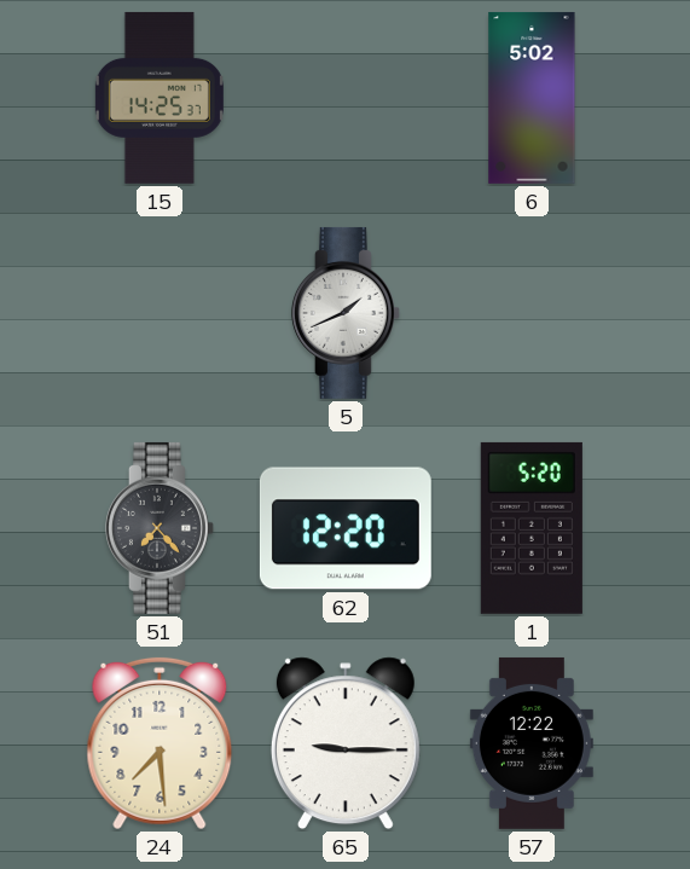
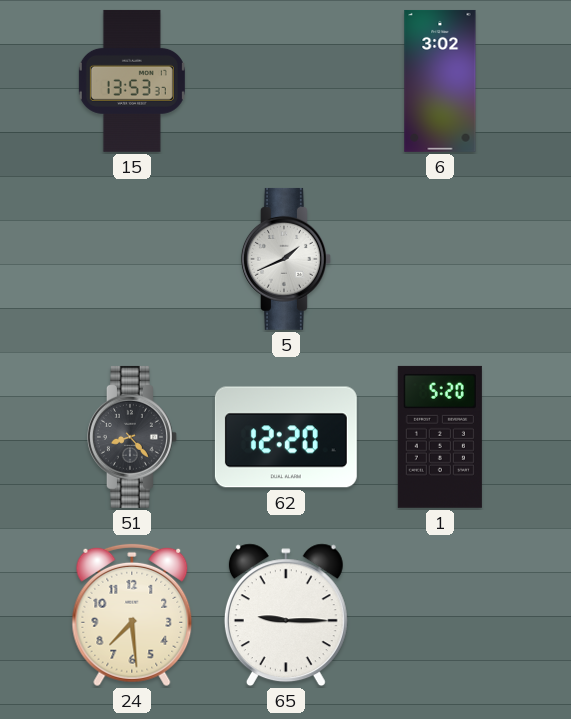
15: 14:25 -> 13:53
6: 5:02 -> 3:02
51: 7:23 -> 8:23
57: 12:22 -> none
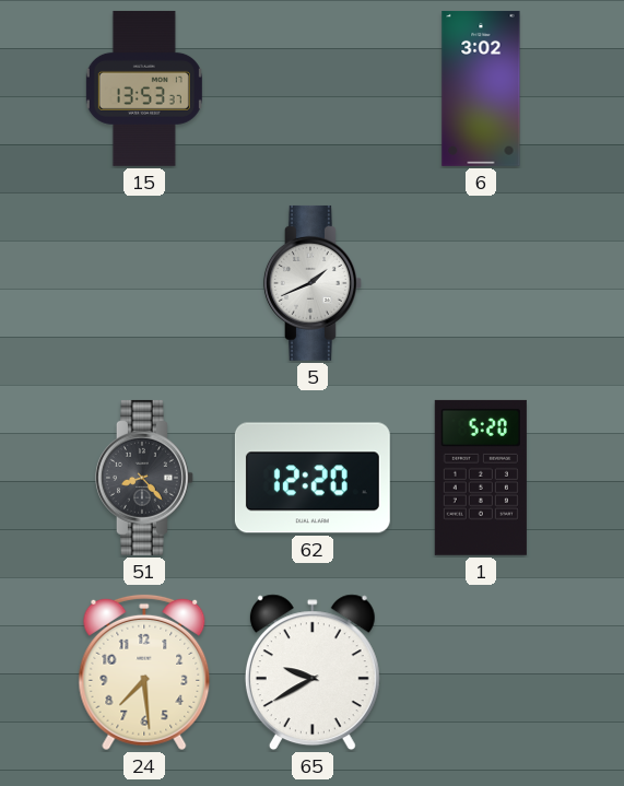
65: 9:15 -> 9:40
